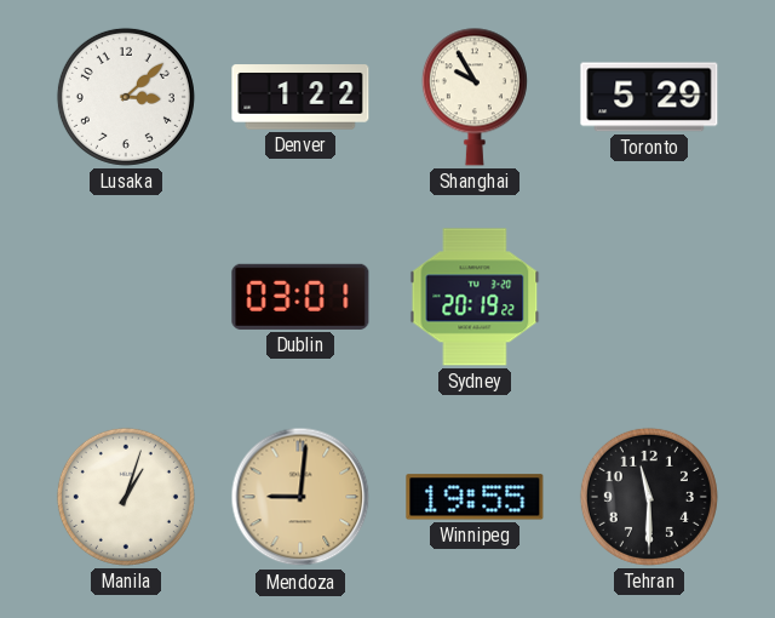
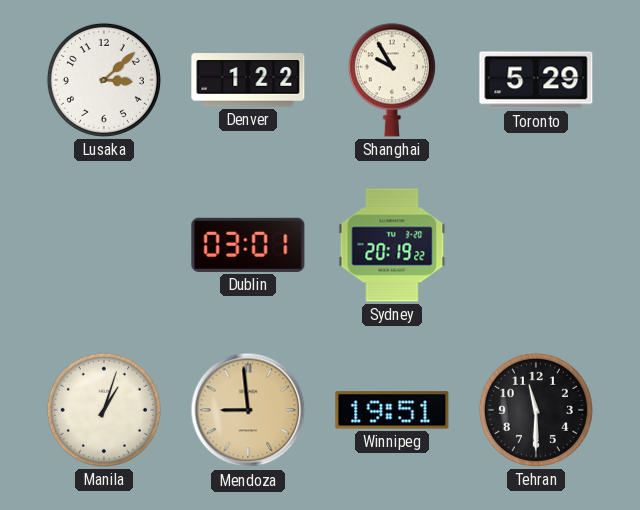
Mendoza: 9:01 -> 8:59
Winnipeg: 19:55 -> 19:51
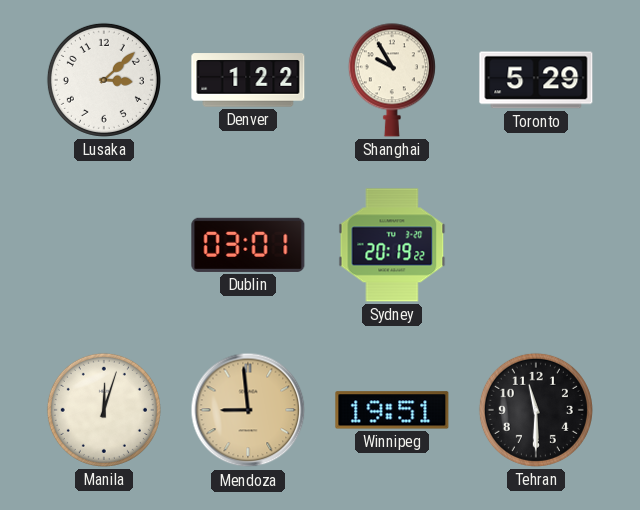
Manila: 1:03 -> 12:03
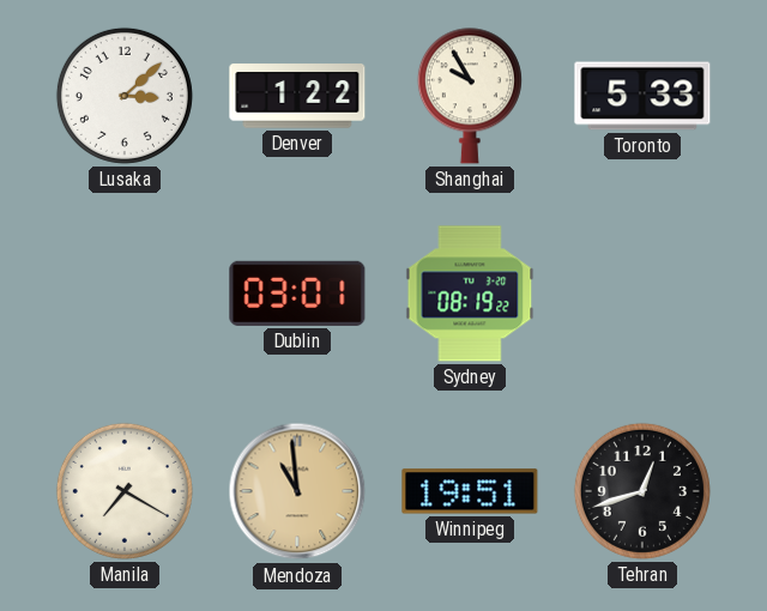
Toronto: 5:29 -> 5:33
Sydney: 20:19 -> 08:19
Manila: 12:03 -> 7:20
Mendoza: 8:59 -> 10:59
Tehran: 11:30 -> 12:42
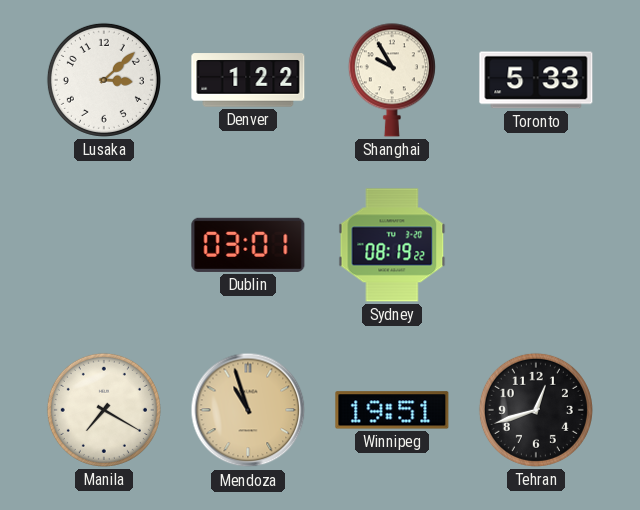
Mendoza: 10:59 -> 10:57
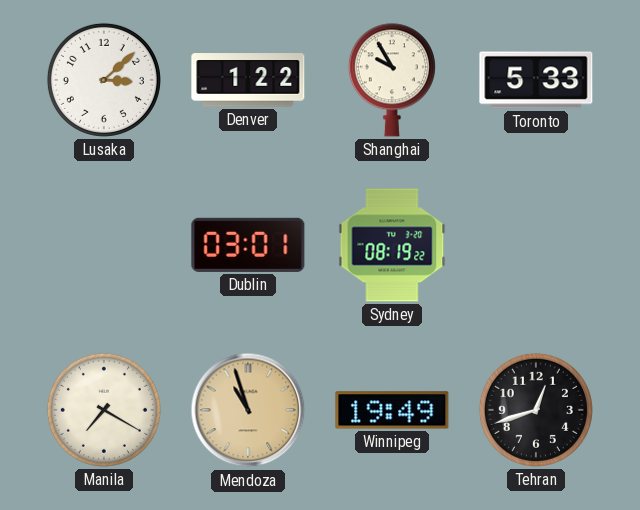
Winnipeg: 19:51 -> 19:49
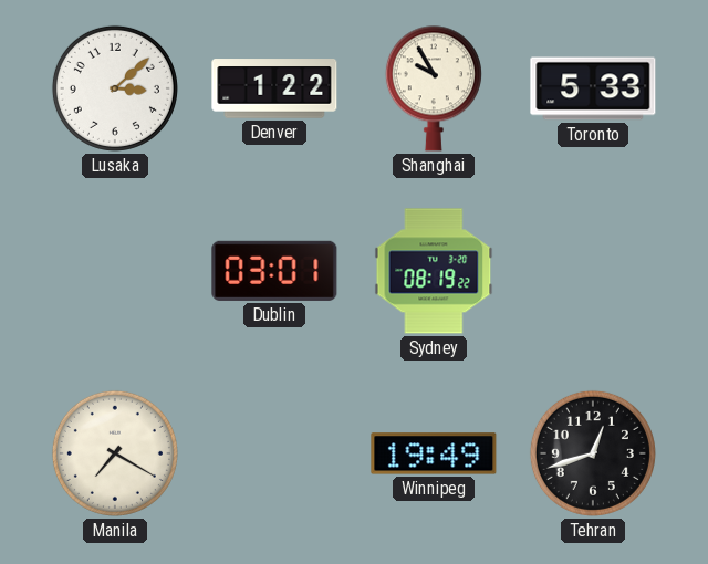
Mendoza: 10:57 -> none
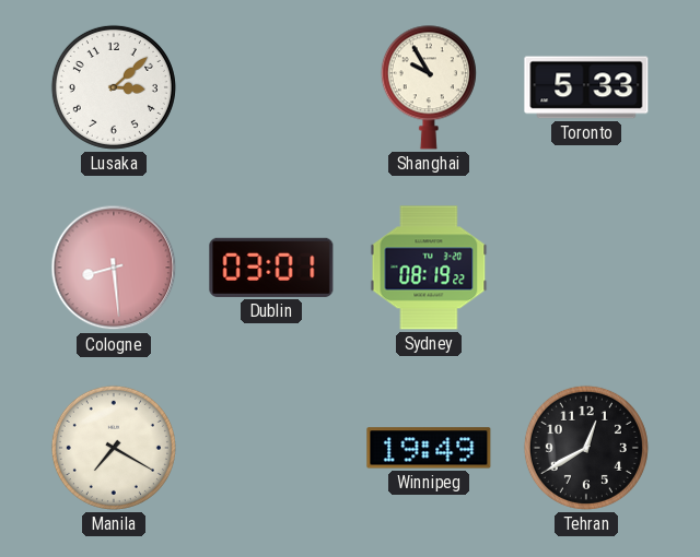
Denver: 1:22 -> none
Cologne: none -> 8:29
Tehran: 12:42 -> 12:40
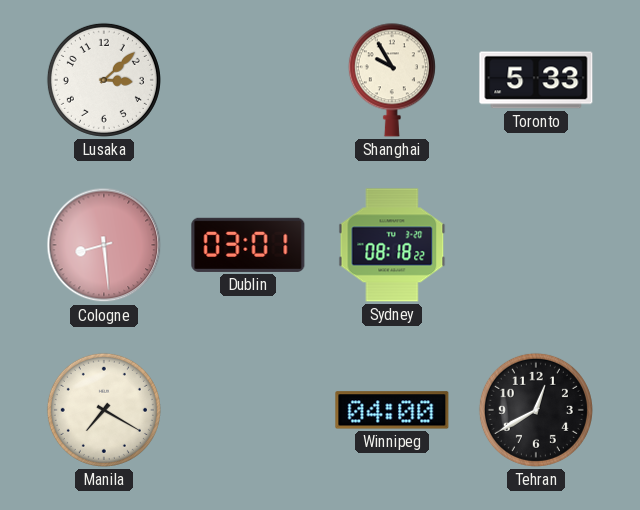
Sydney: 08:19 -> 08:18
Winnipeg: 19:49 -> 04:00
